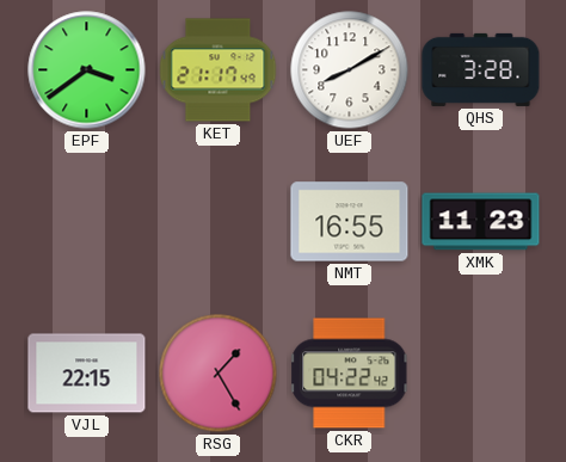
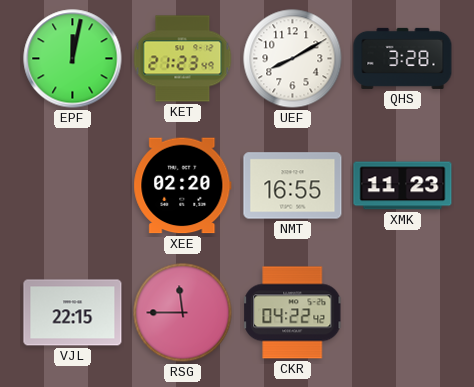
EPF: 3:39 -> 12:02
KET: 21:17 -> 21:23
XEE: none -> 02:20
RSG: 1:25 -> 11:45
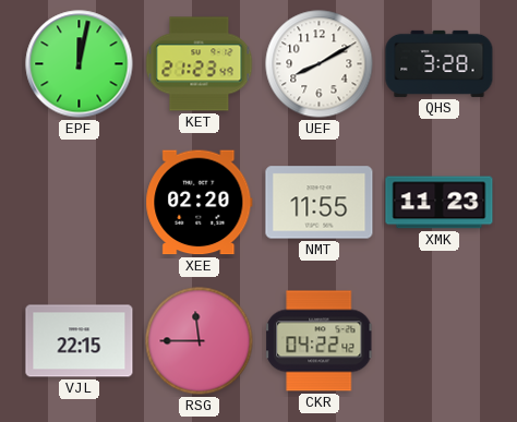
NMT: 16:55 -> 11:55
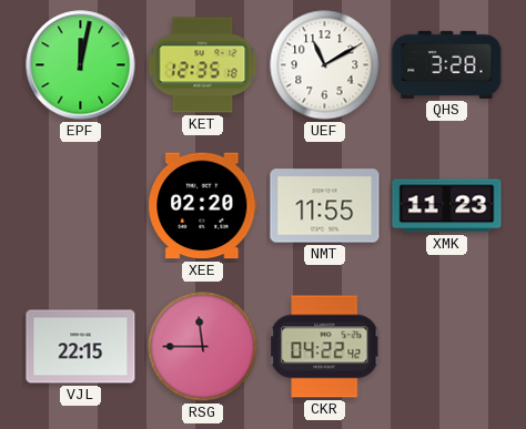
KET: 21:23 -> 12:35
UEF: 8:10 -> 11:10
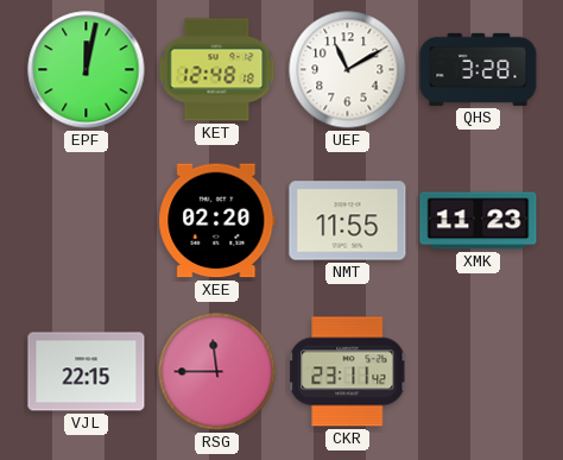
KET: 12:35 -> 12:48
CKR: 04:22 -> 23:11
